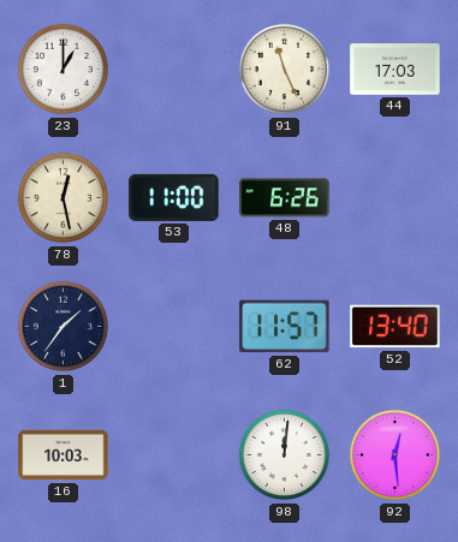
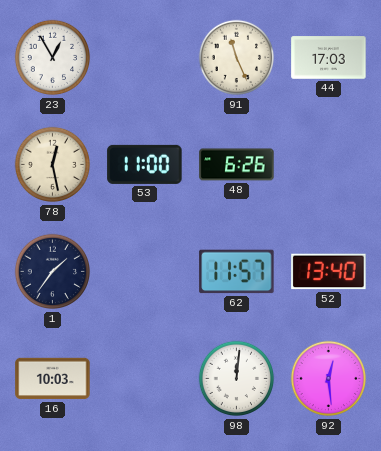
23: 1:00 -> 12:55
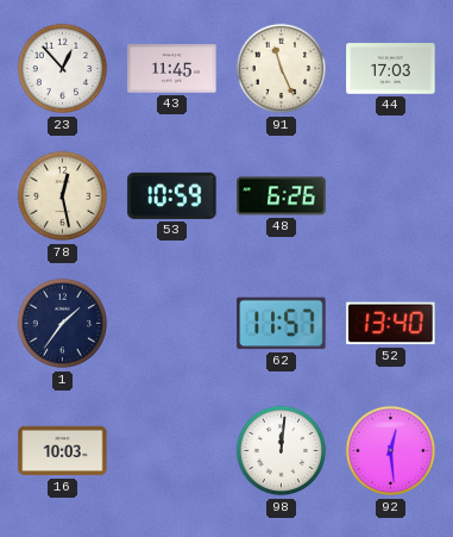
23: 12:55 -> 12:53
43: none -> 11:45
53: 11:00 -> 10:59
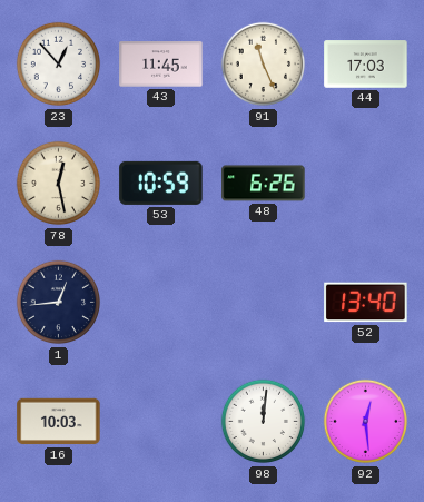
1: 1:36 -> 12:44
62: 11:57 -> none
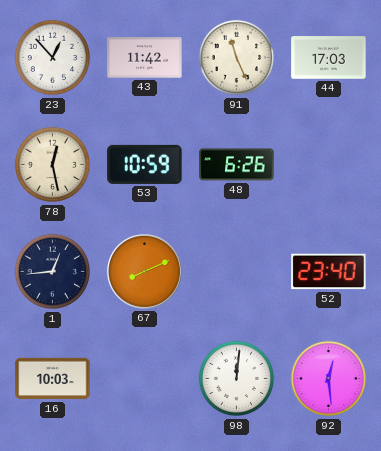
43: 11:45 -> 11:42
67: none -> 8:11
52: 13:40 -> 23:40
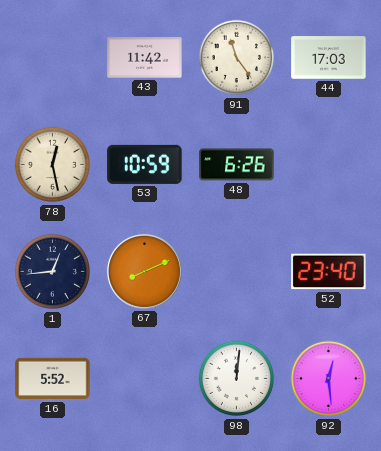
23: 12:53 -> none
91: 11:26 -> 11:24
16: 10:03 -> 5:52
